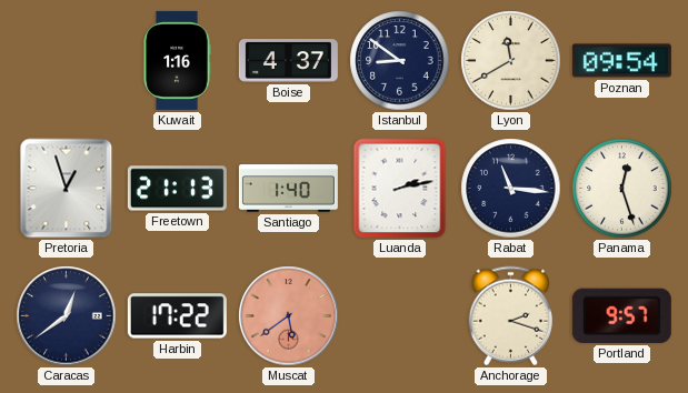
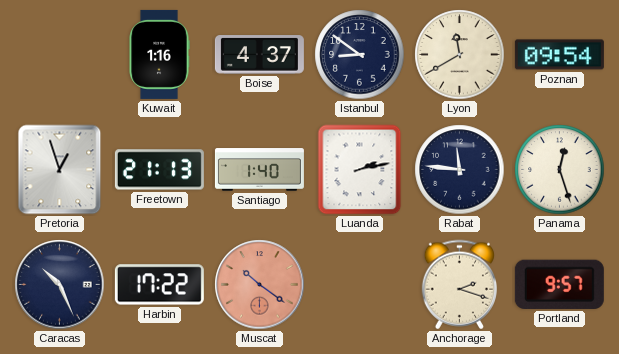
Rabat: 11:16 -> 11:46
Caracas: 12:39 -> 10:26
Muscat: 5:39 -> 10:21
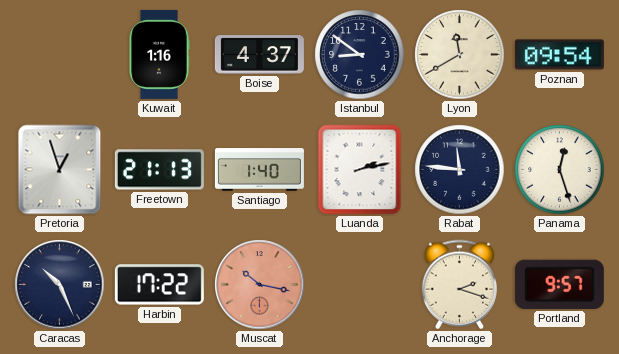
Muscat: 10:21 -> 10:17
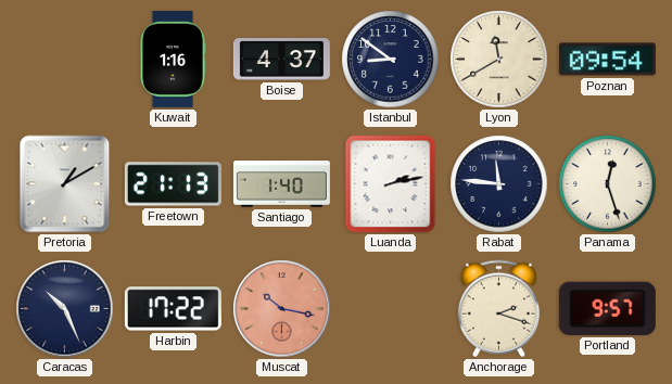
Pretoria: 12:57 -> 1:10
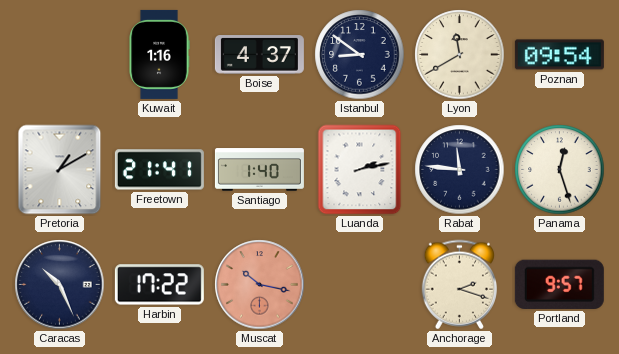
Freetown: 21:13 -> 21:41
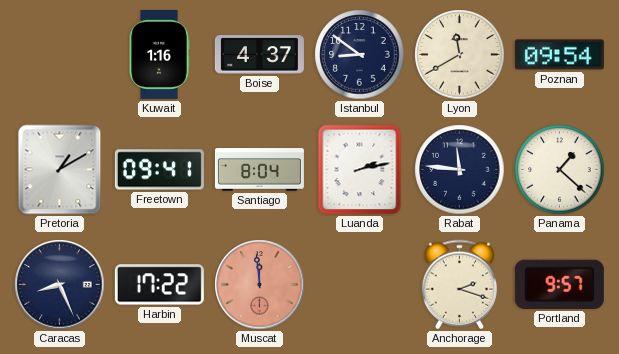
Freetown: 21:41 -> 09:41
Santiago: 1:40 -> 8:04
Panama: 12:27 -> 1:22
Caracas: 10:26 -> 8:26
Muscat: 10:17 -> 11:59
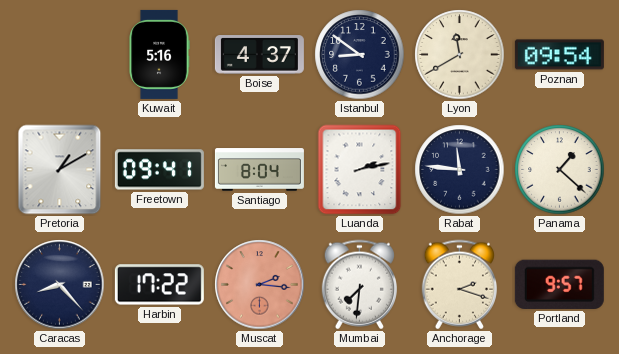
Kuwait: 1:16 -> 5:16
Caracas: 8:26 -> 8:23
Muscat: 11:59 -> 2:16
Mumbai: none -> 7:31
